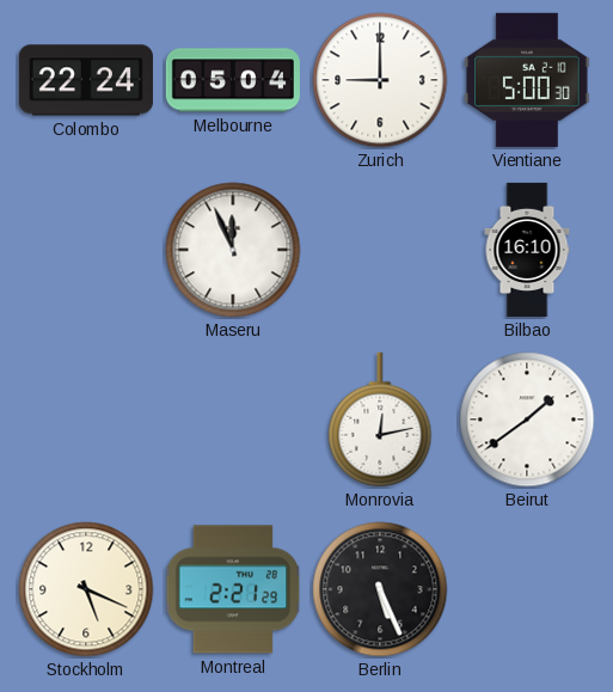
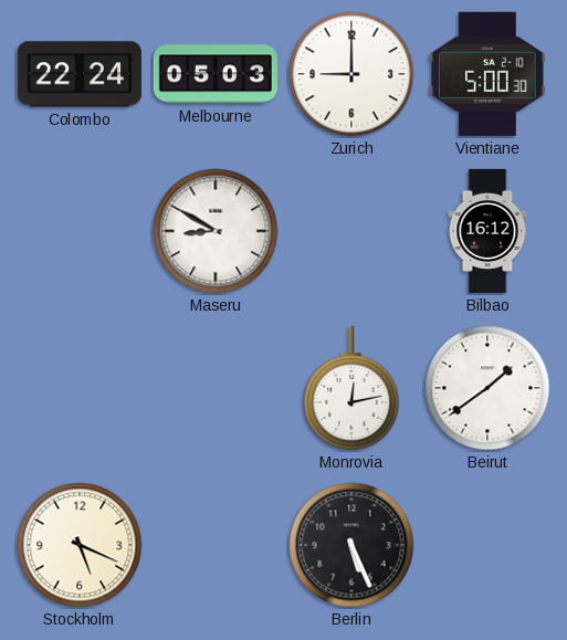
Melbourne: 05:04 -> 05:03
Maseru: 11:56 -> 8:50
Bilbao: 16:10 -> 16:12
Montreal: 2:21 -> none
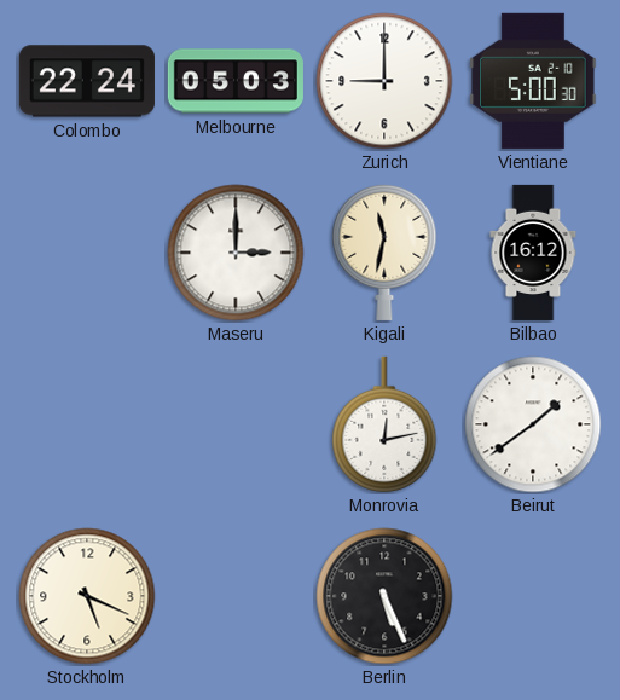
Maseru: 8:50 -> 3:00
Kigali: none -> 11:32
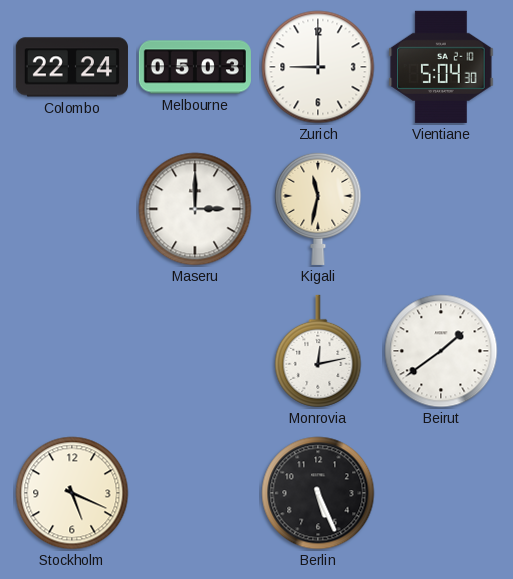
Vientiane: 5:00 -> 5:04
Bilbao: 16:12 -> none
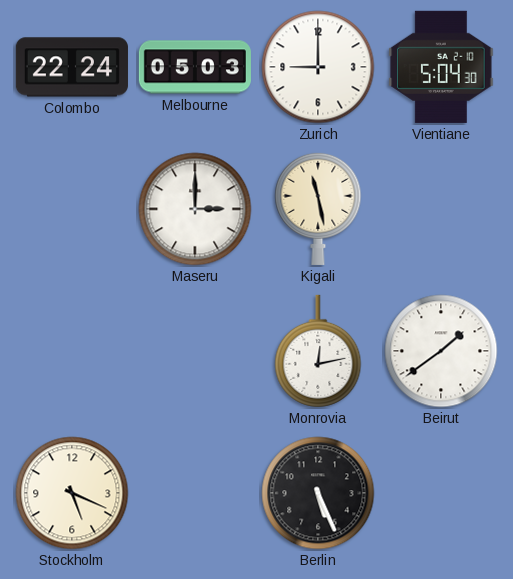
Kigali: 11:32 -> 11:28
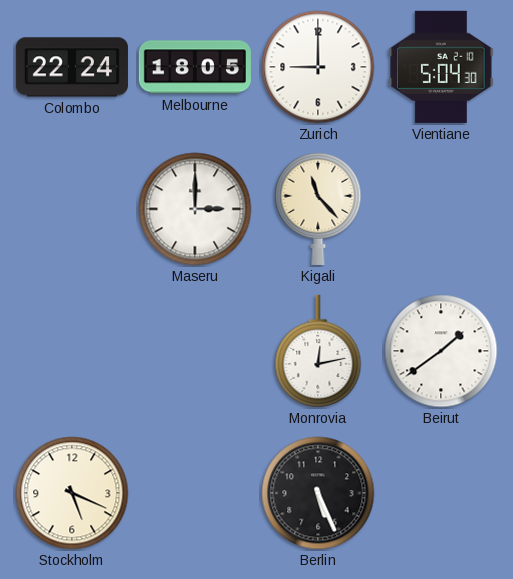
Melbourne: 05:03 -> 18:05
Kigali: 11:28 -> 11:23
